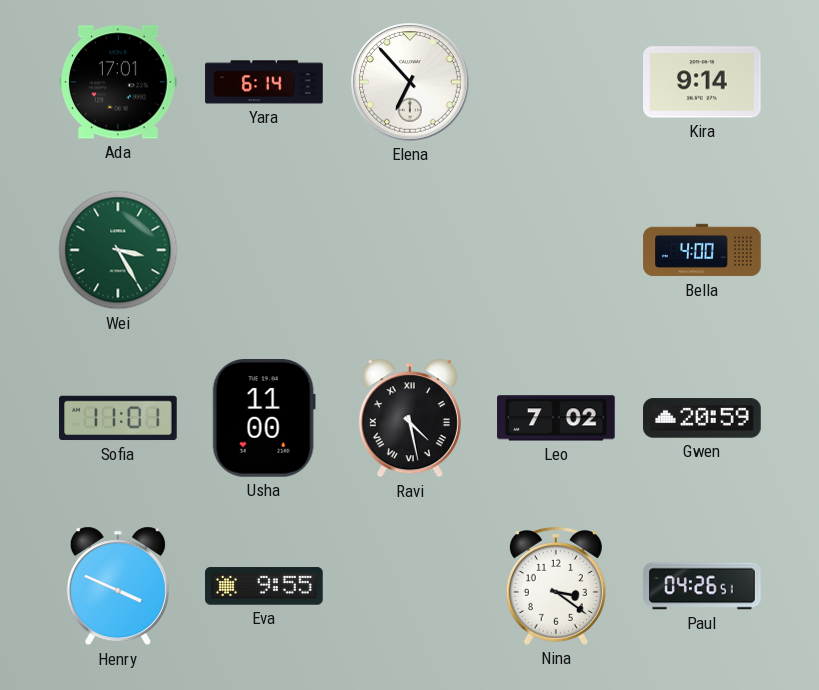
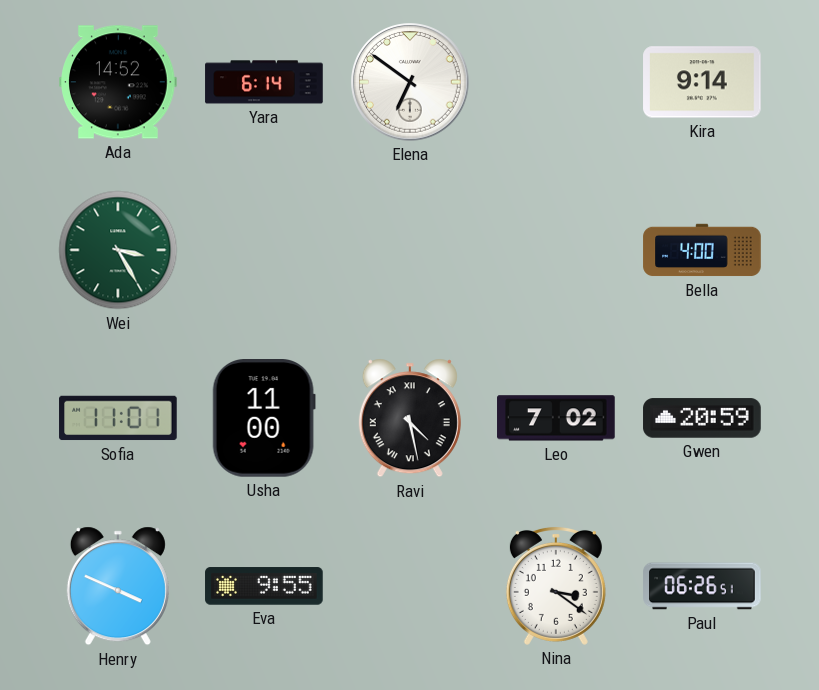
Ada: 17:01 -> 14:52
Elena: 6:53 -> 6:51
Paul: 04:26 -> 06:26
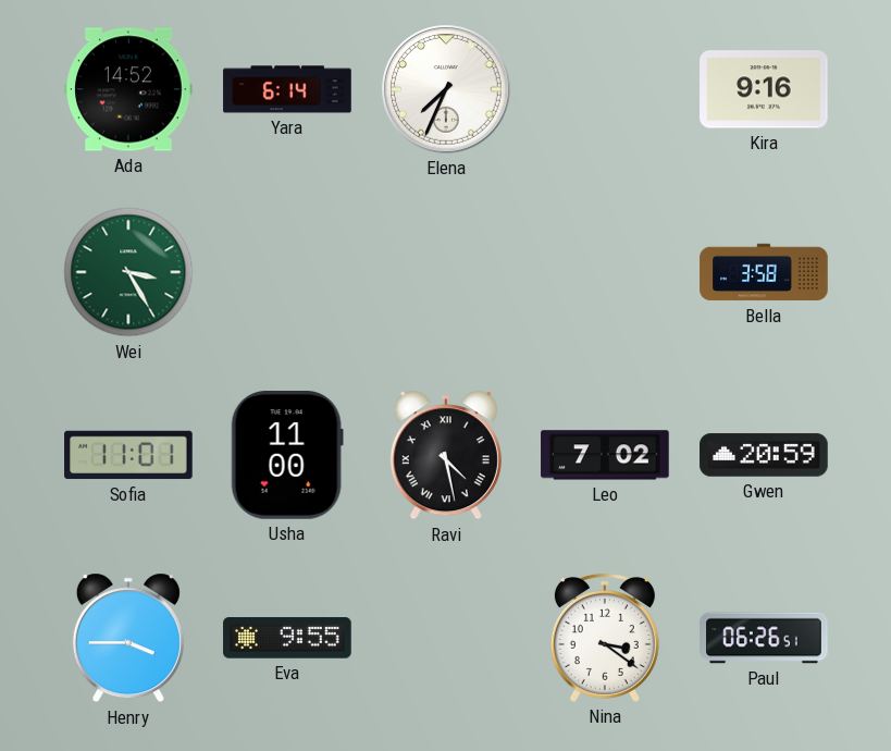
Elena: 6:51 -> 7:34
Kira: 9:14 -> 9:16
Bella: 4:00 -> 3:58
Henry: 3:49 -> 3:45
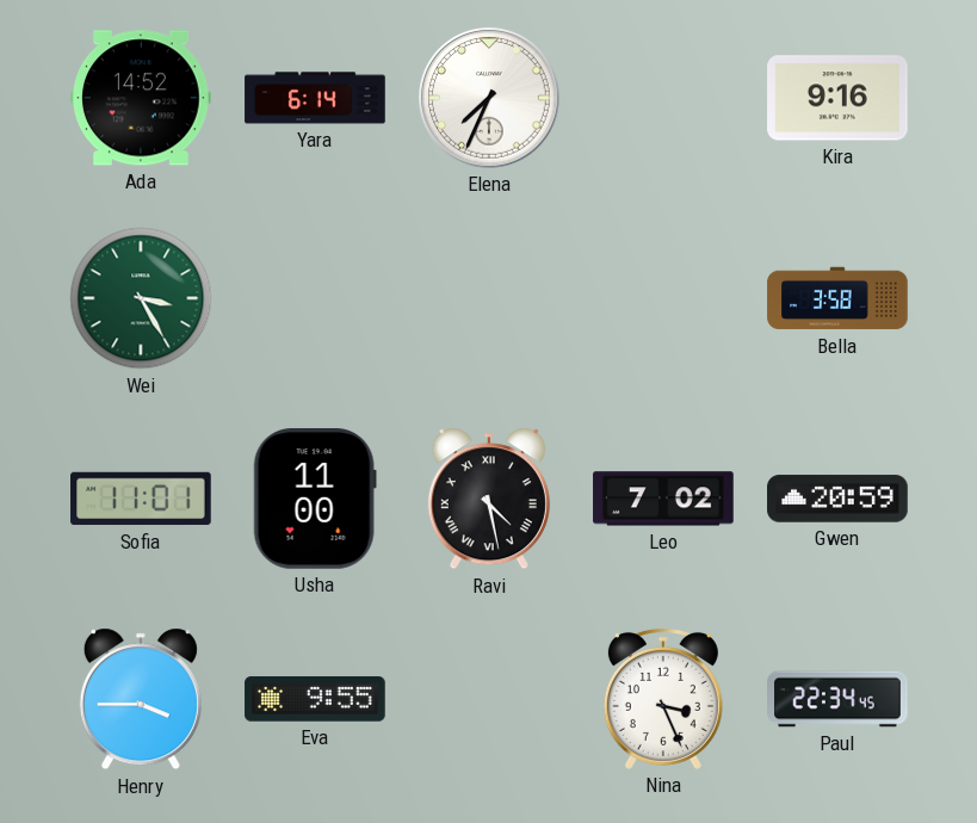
Nina: 3:21 -> 3:26
Paul: 06:26 -> 22:34
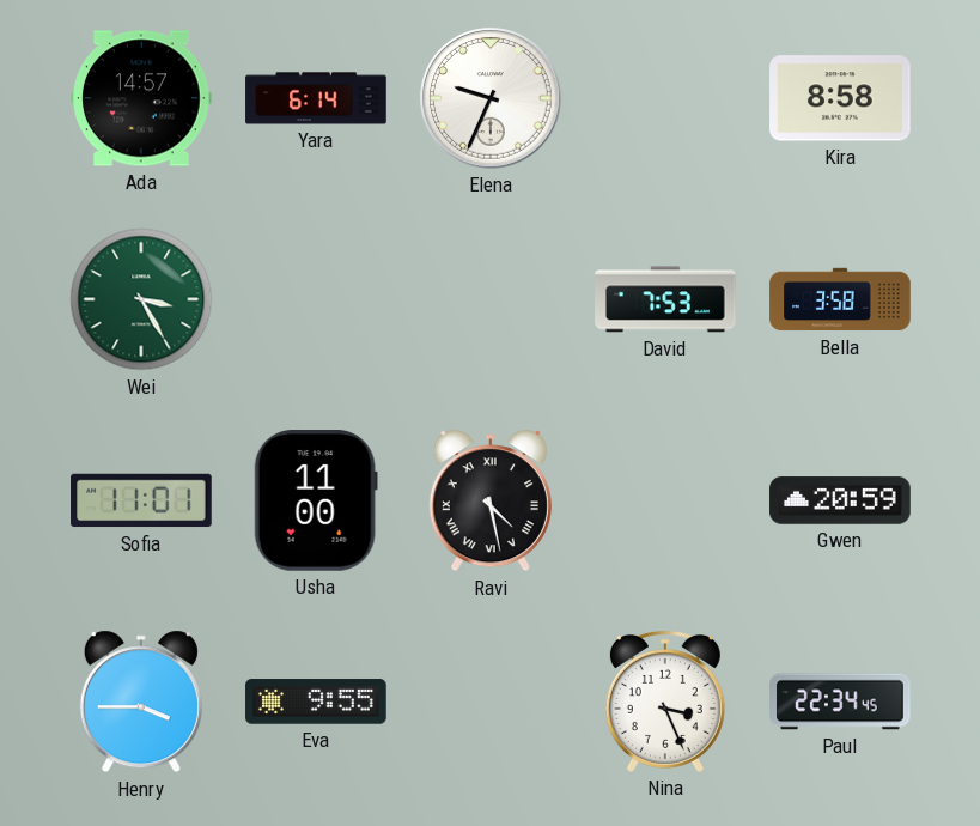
Ada: 14:52 -> 14:57
Elena: 7:34 -> 9:34
Kira: 9:16 -> 8:58
David: none -> 7:53
Leo: 7:02 -> none
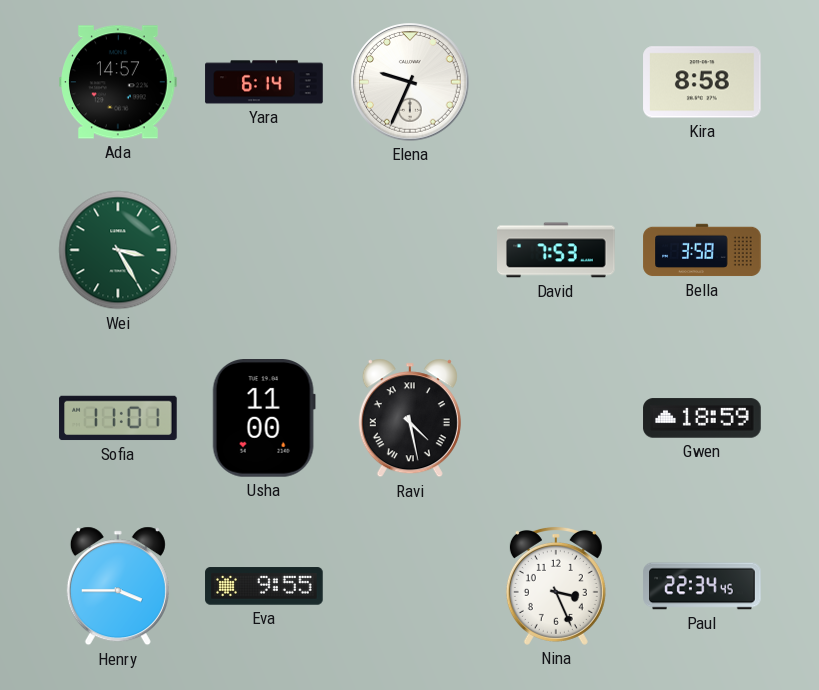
Gwen: 20:59 -> 18:59
